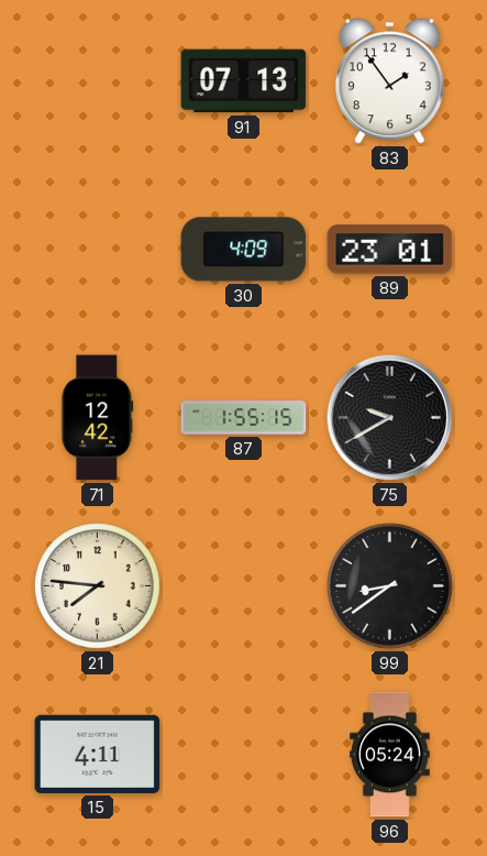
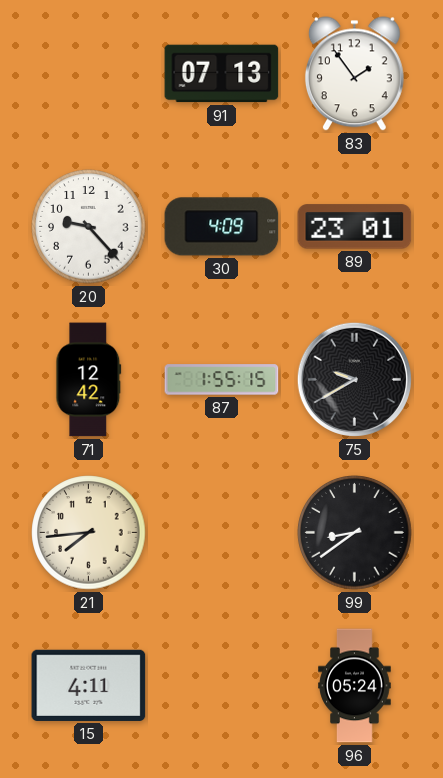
20: none -> 9:23
21: 7:46 -> 7:44
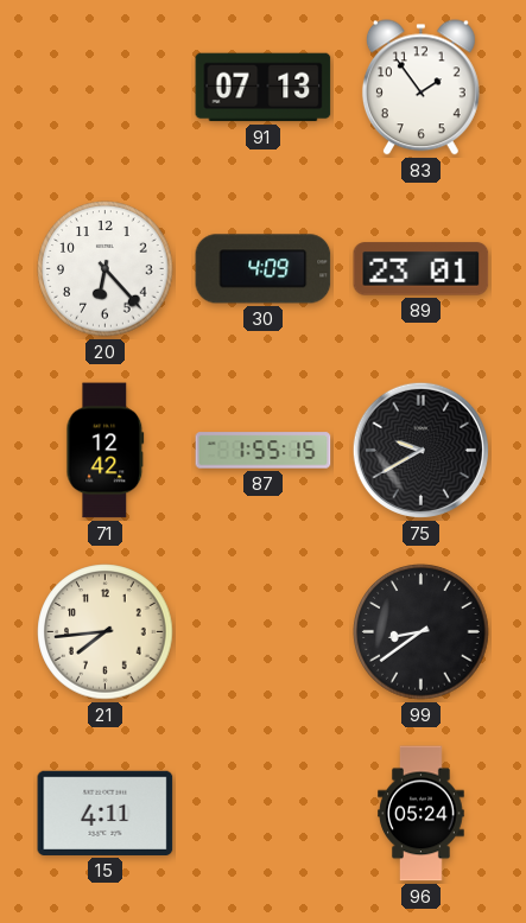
20: 9:23 -> 6:23
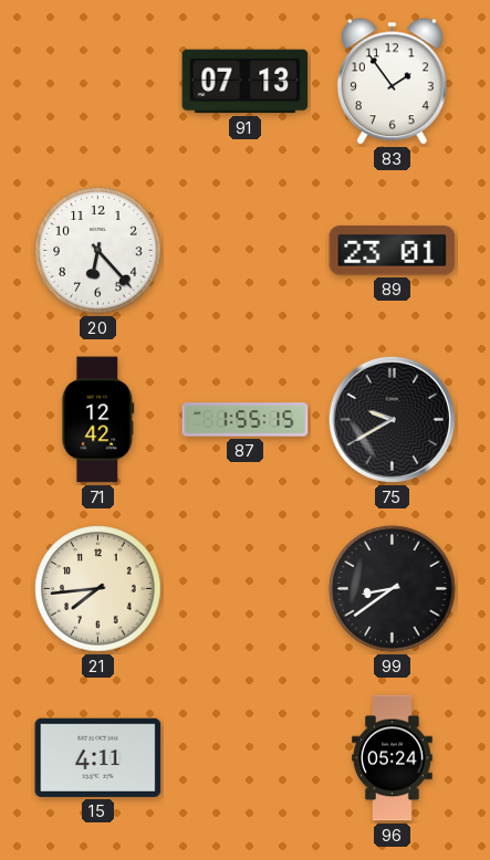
30: 4:09 -> none
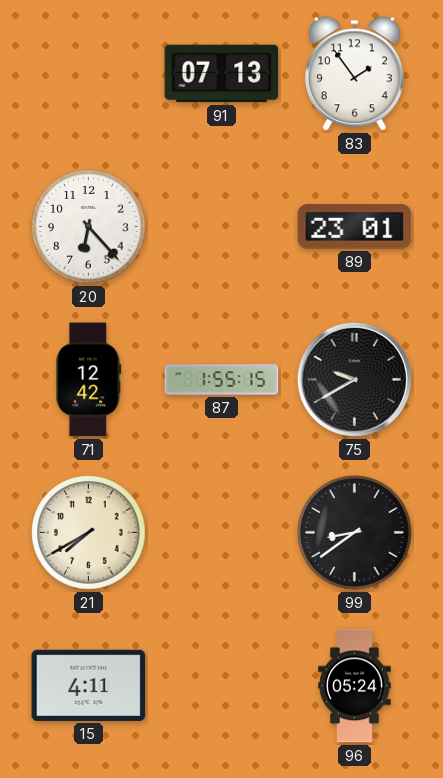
21: 7:44 -> 7:40
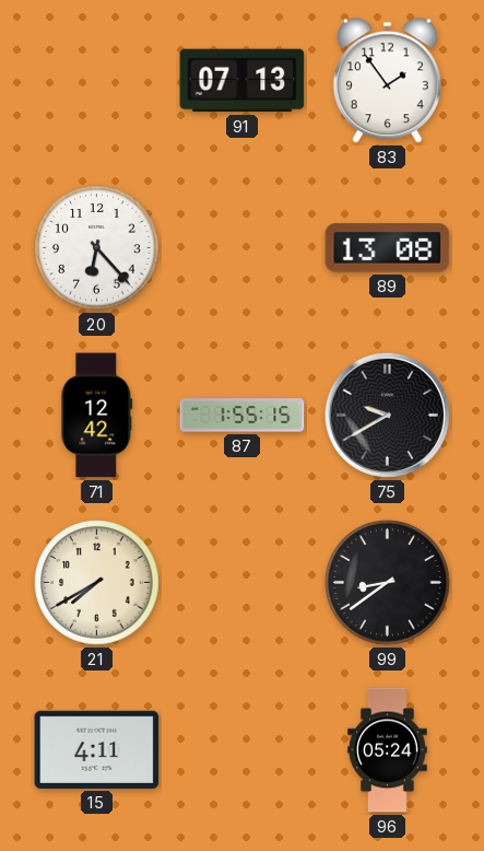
89: 23:01 -> 13:08
